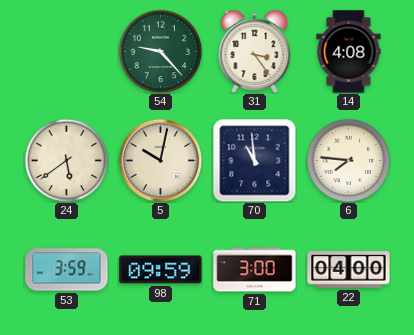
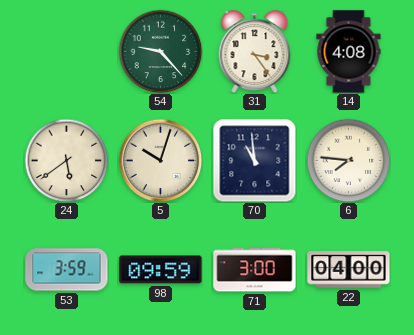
5: 10:02 -> 10:03
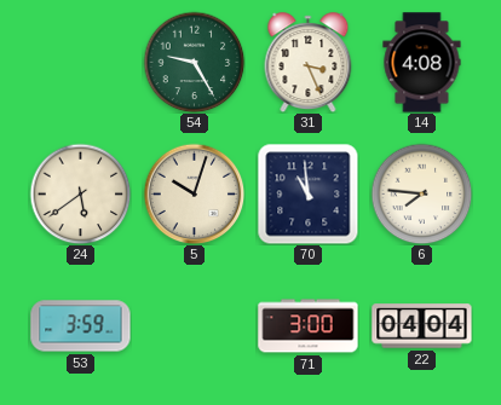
54: 9:23 -> 9:25
31: 3:24 -> 3:26
98: 09:59 -> none
22: 04:00 -> 04:04
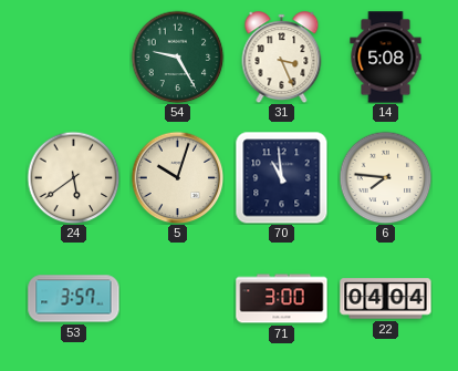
14: 4:08 -> 5:08
53: 3:59 -> 3:57
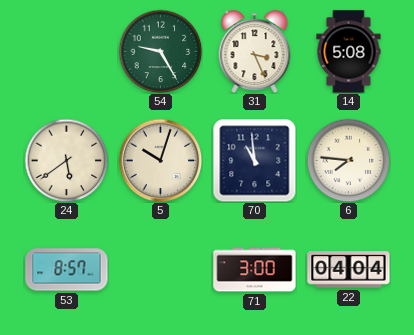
53: 3:57 -> 8:57
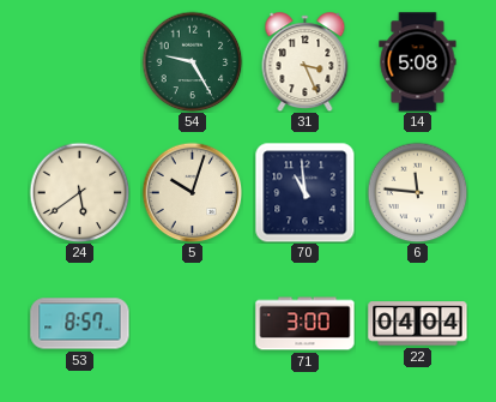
6: 7:46 -> 11:46
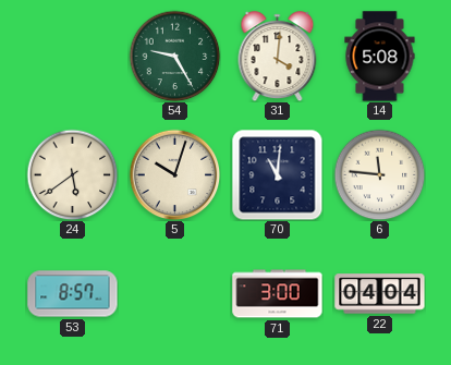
31: 3:26 -> 4:01
70: 10:59 -> 11:01
